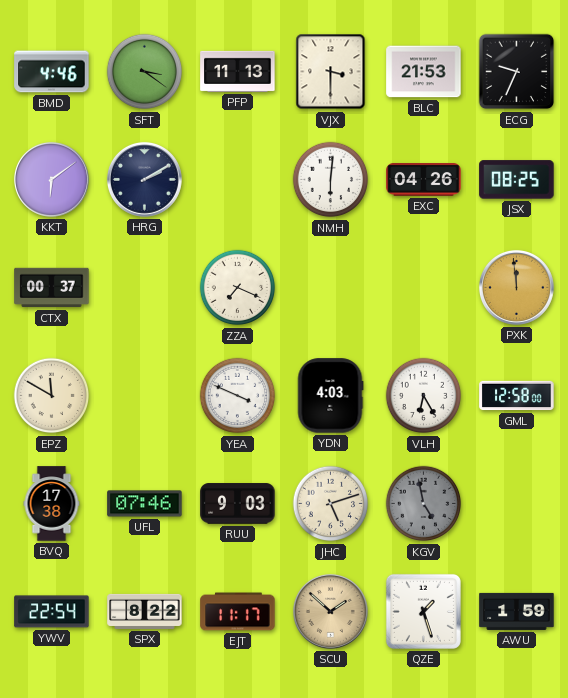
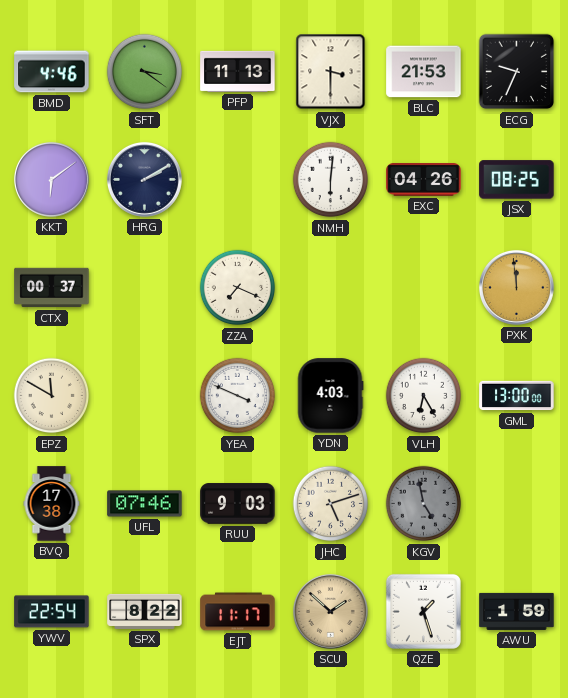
GML: 12:58 -> 13:00
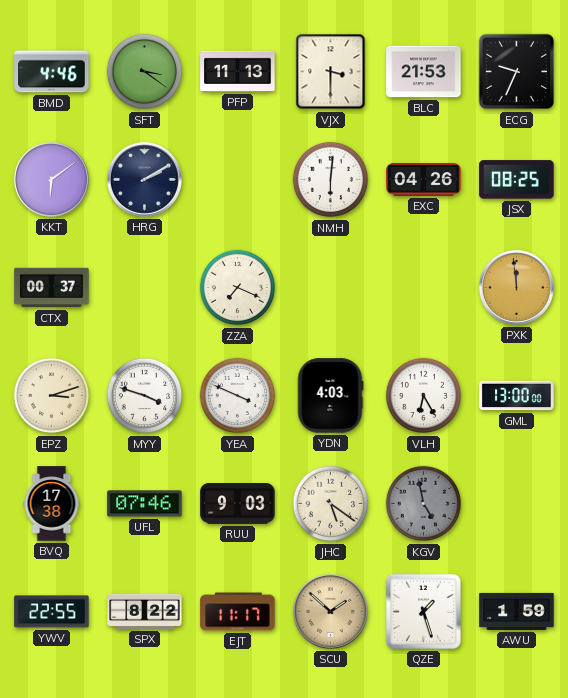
EPZ: 11:50 -> 3:12
MYY: none -> 3:48
JHC: 5:12 -> 5:21
YWV: 22:54 -> 22:55
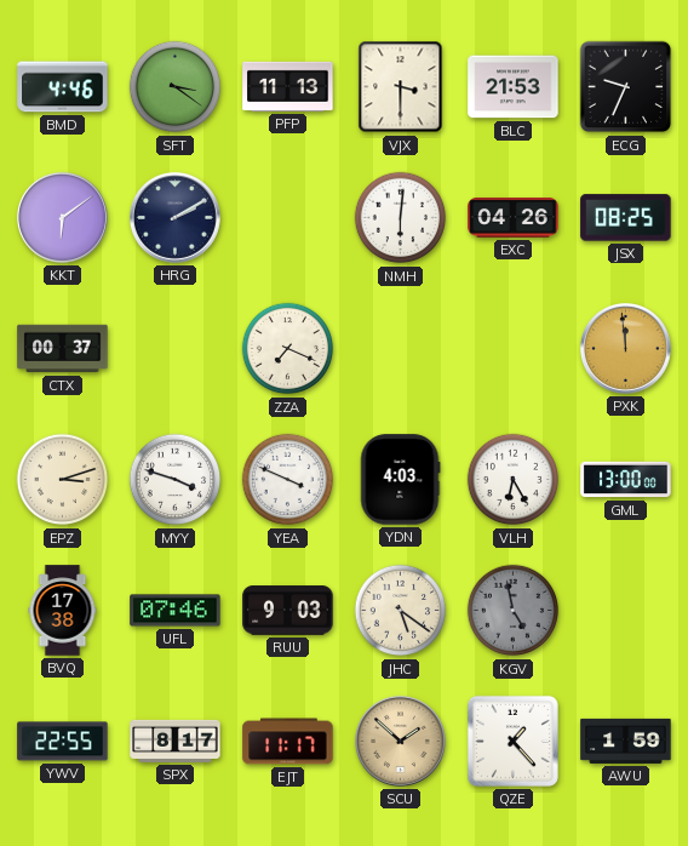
SPX: 8:22 -> 8:17
QZE: 1:27 -> 1:23
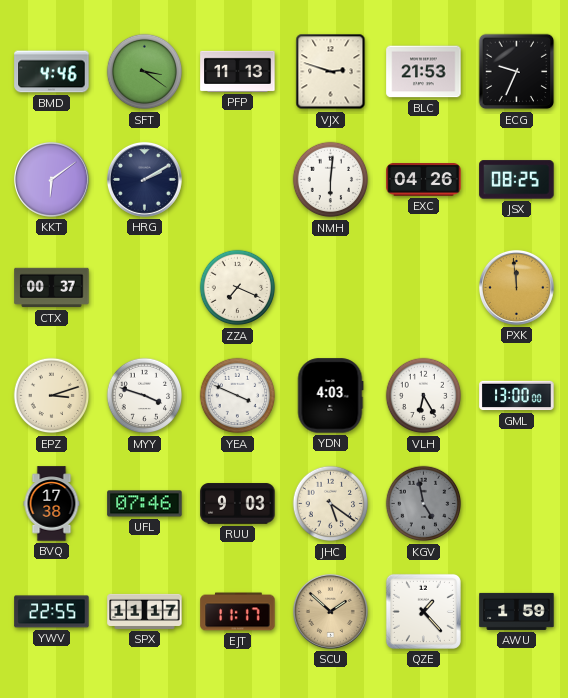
VJX: 3:30 -> 2:48
SPX: 8:17 -> 11:17
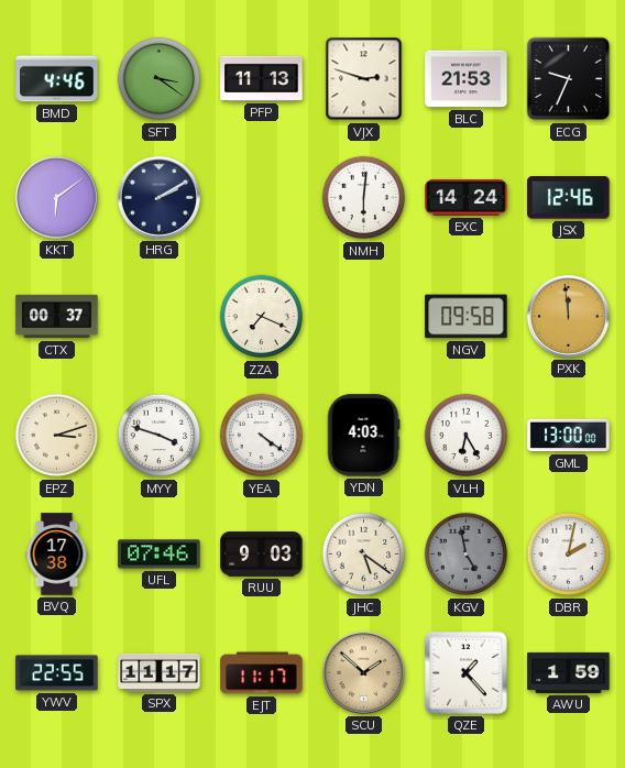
EXC: 04:26 -> 14:24
JSX: 08:25 -> 12:46
NGV: none -> 09:58
YEA: 3:49 -> 4:21
DBR: none -> 2:02
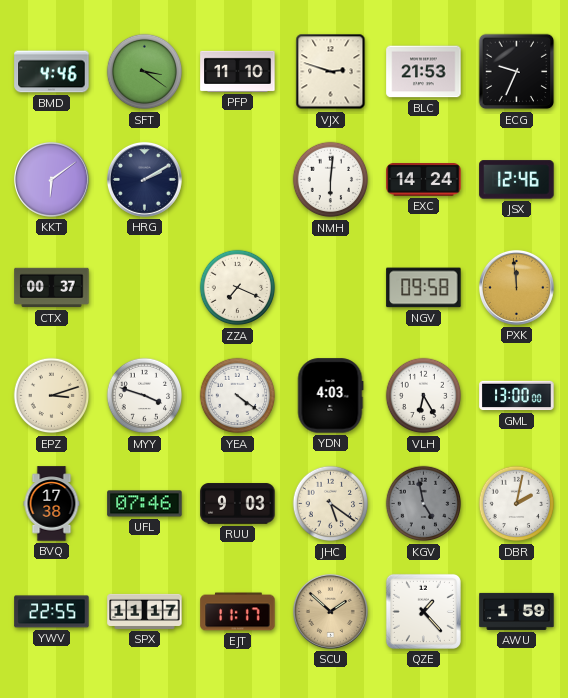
PFP: 11:13 -> 11:10
